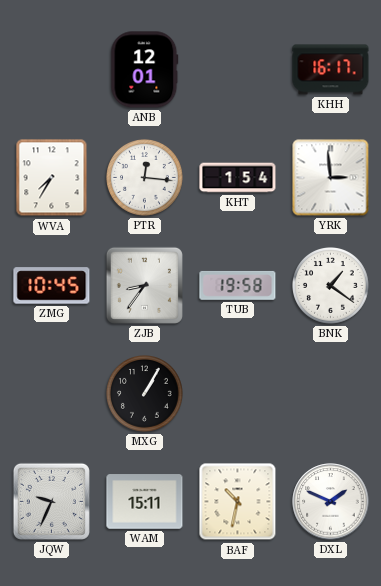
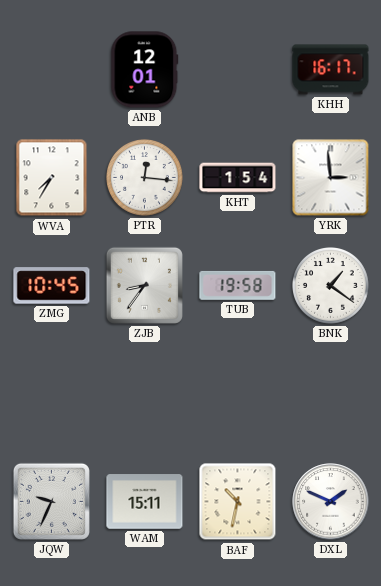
MXG: 1:05 -> none
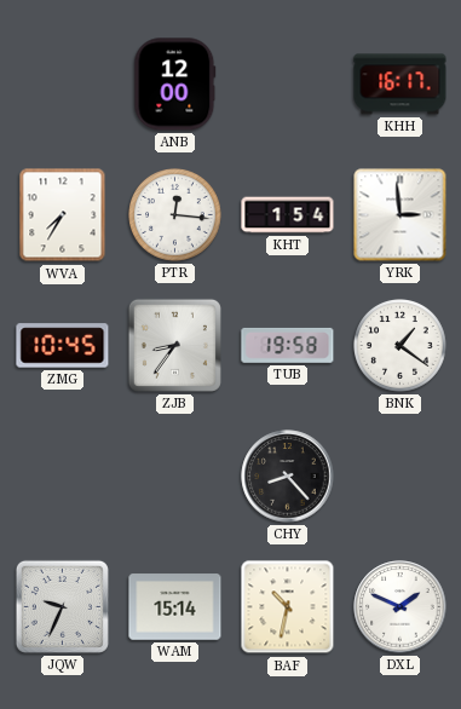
ANB: 12:01 -> 12:00
CHY: none -> 8:23
WAM: 15:11 -> 15:14
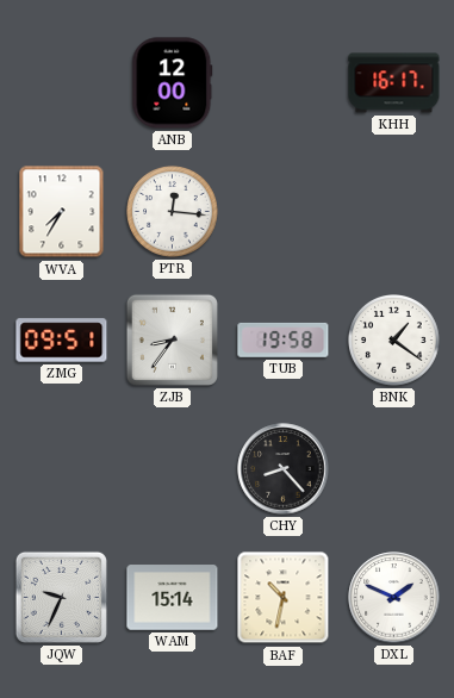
KHT: 1:54 -> none
YRK: 2:59 -> none
ZMG: 10:45 -> 09:51
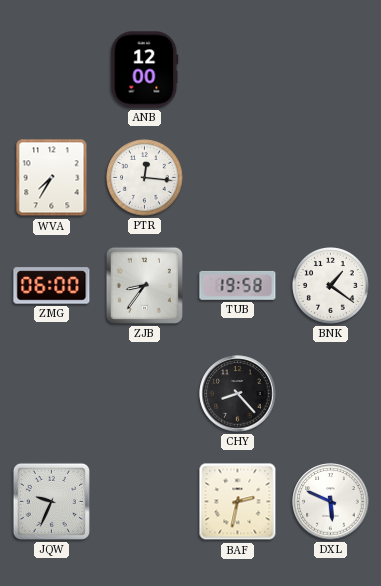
KHH: 16:17 -> none
ZMG: 09:51 -> 06:00
WAM: 15:14 -> none
BAF: 10:32 -> 2:32
DXL: 1:49 -> 5:49
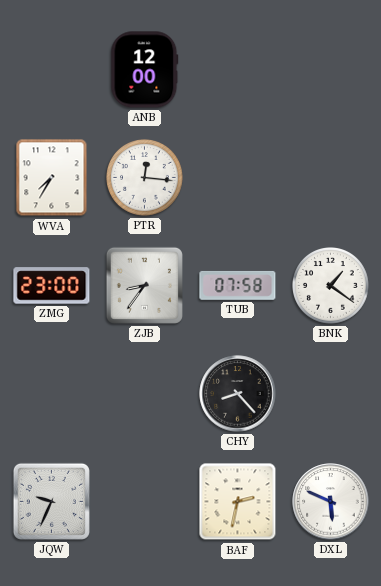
ZMG: 06:00 -> 23:00
TUB: 19:58 -> 07:58
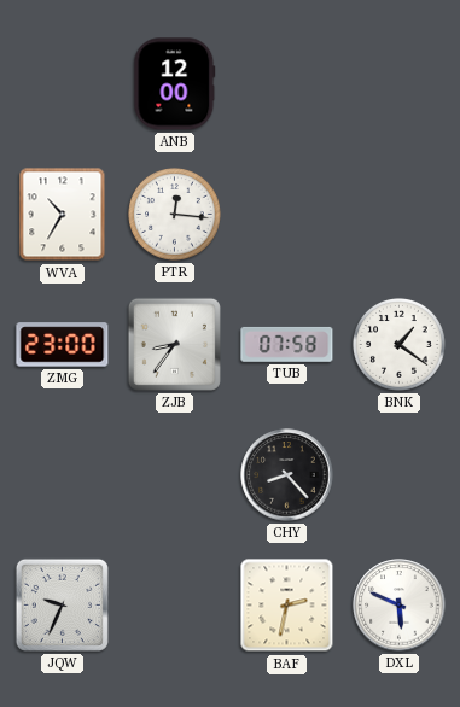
WVA: 7:35 -> 10:35
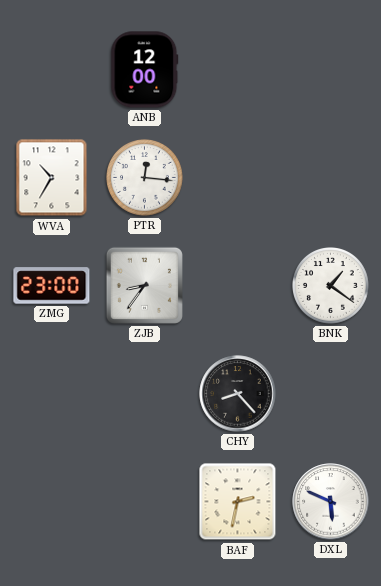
TUB: 07:58 -> none
JQW: 9:34 -> none
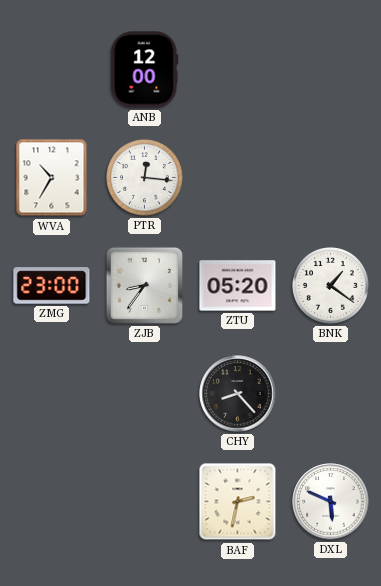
ZTU: none -> 05:20
